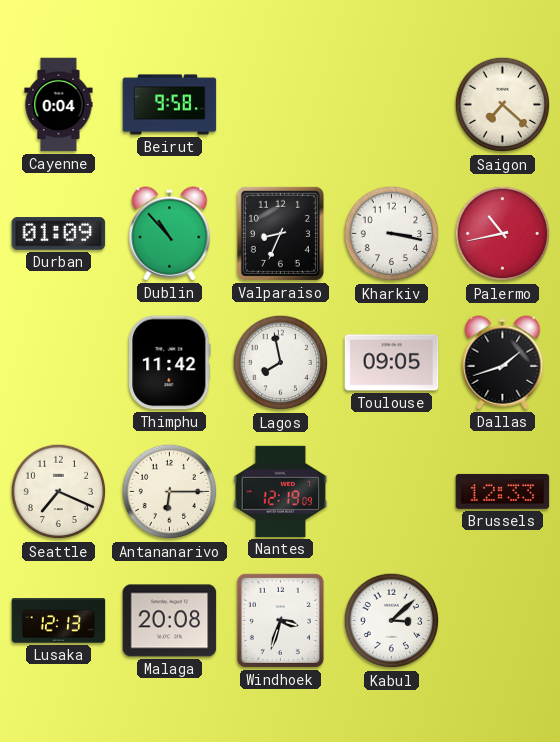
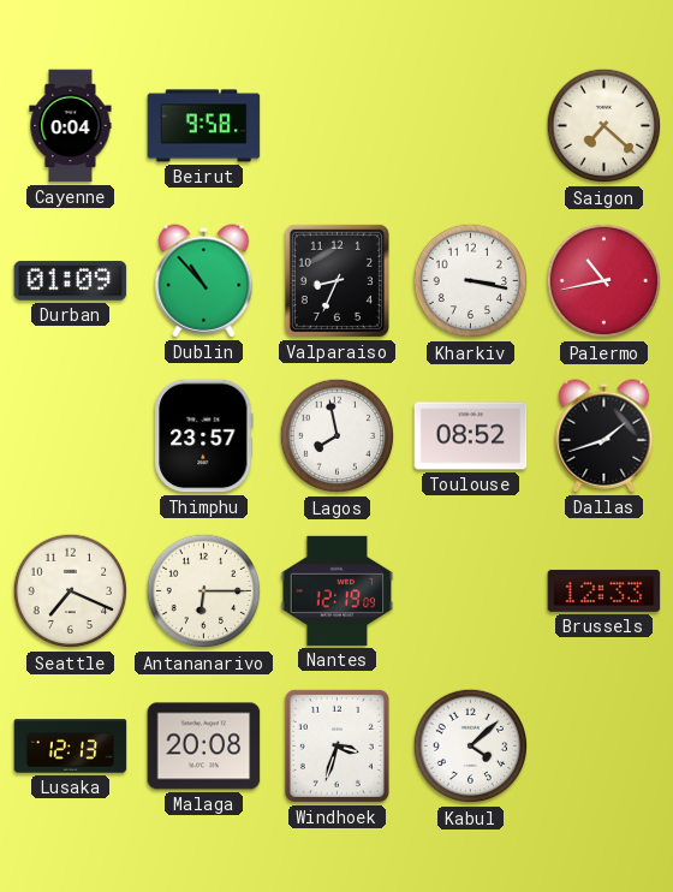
Thimphu: 11:42 -> 23:57
Toulouse: 09:05 -> 08:52
Kabul: 3:08 -> 4:08
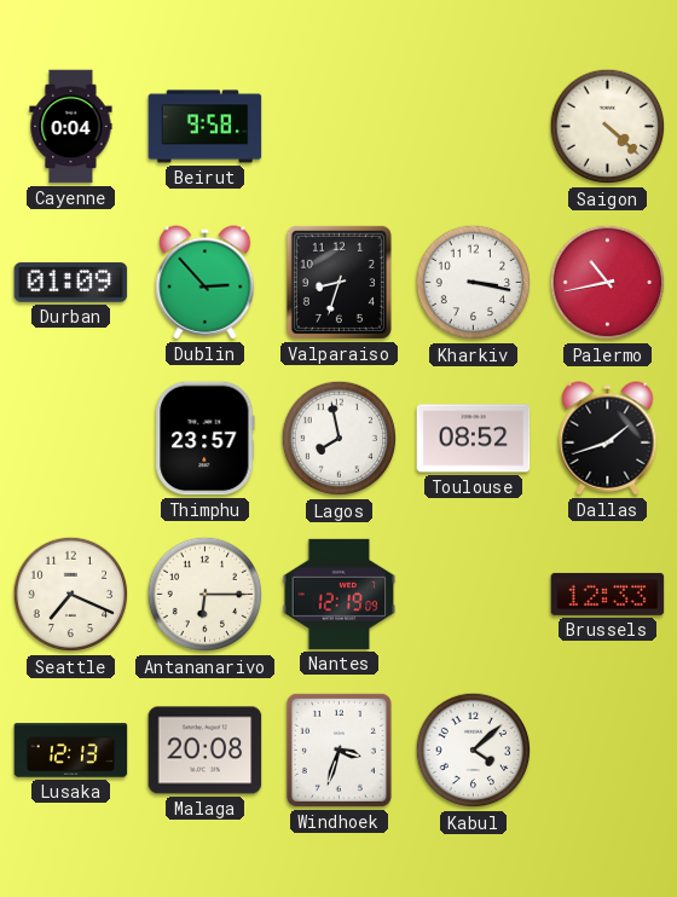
Saigon: 7:22 -> 4:22
Dublin: 10:53 -> 2:53
Valparaiso: 8:34 -> 8:33
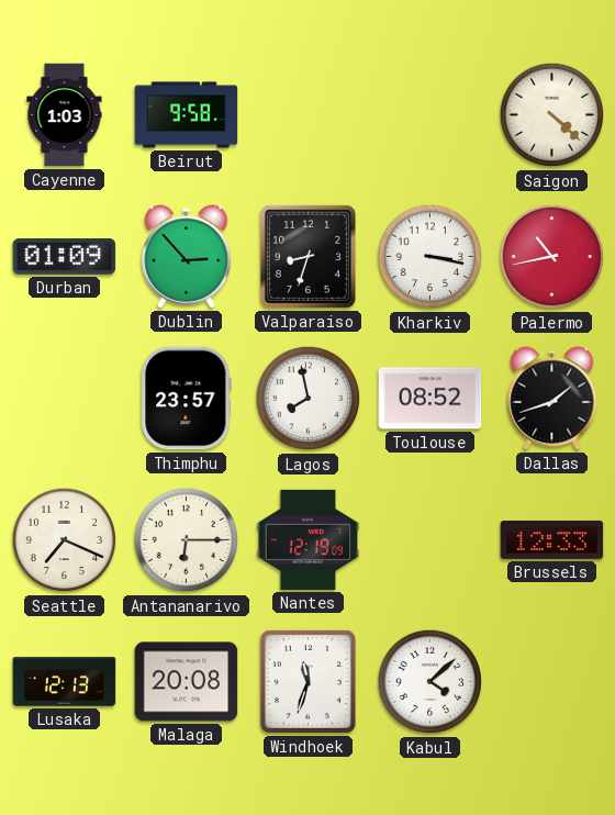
Cayenne: 0:04 -> 1:03
Windhoek: 3:33 -> 11:33
